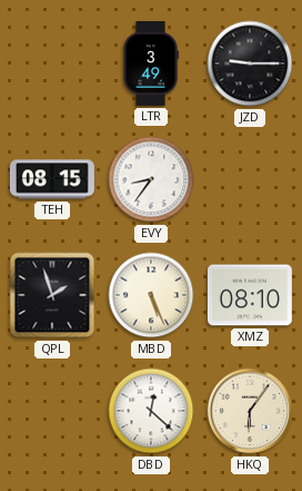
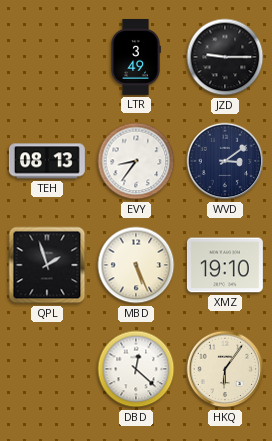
TEH: 08:15 -> 08:13
WVD: none -> 3:09
XMZ: 08:10 -> 19:10
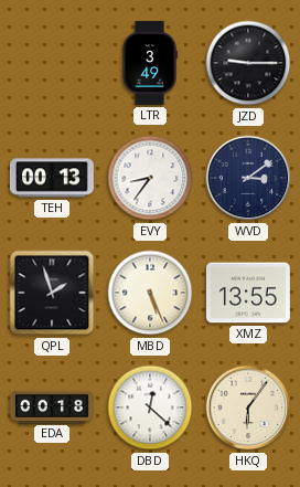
TEH: 08:13 -> 00:13
XMZ: 19:10 -> 13:55
EDA: none -> 00:18
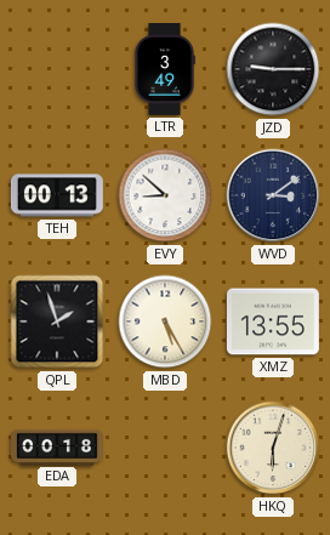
EVY: 8:36 -> 8:52
MBD: 5:26 -> 5:25
DBD: 12:22 -> none
HKQ: 6:06 -> 6:03
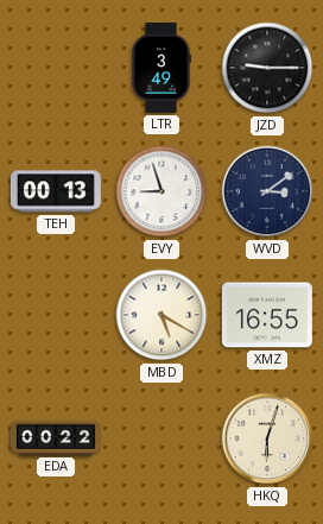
EVY: 8:52 -> 8:57
QPL: 1:57 -> none
MBD: 5:25 -> 5:20
XMZ: 13:55 -> 16:55
EDA: 00:18 -> 00:22
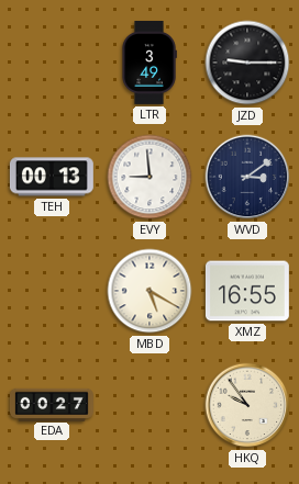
EVY: 8:57 -> 8:59
EDA: 00:22 -> 00:27
HKQ: 6:03 -> 9:54
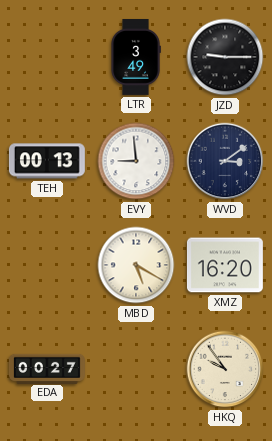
XMZ: 16:55 -> 16:20
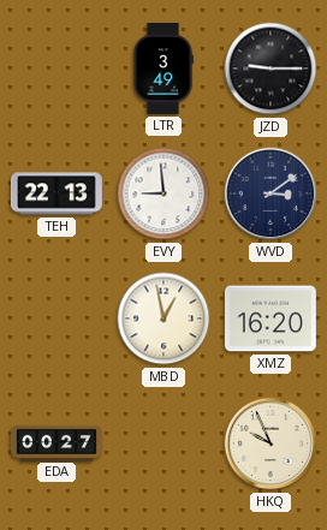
TEH: 00:13 -> 22:13
MBD: 5:20 -> 12:58
HKQ: 9:54 -> 9:56
